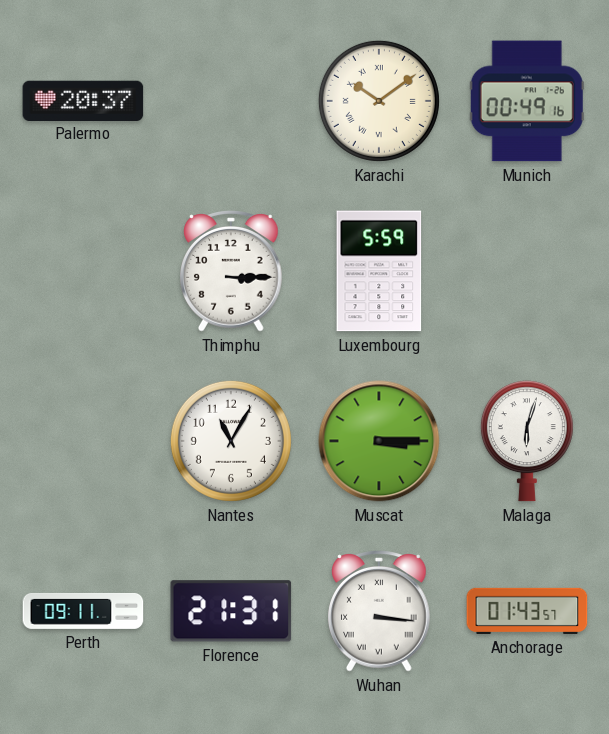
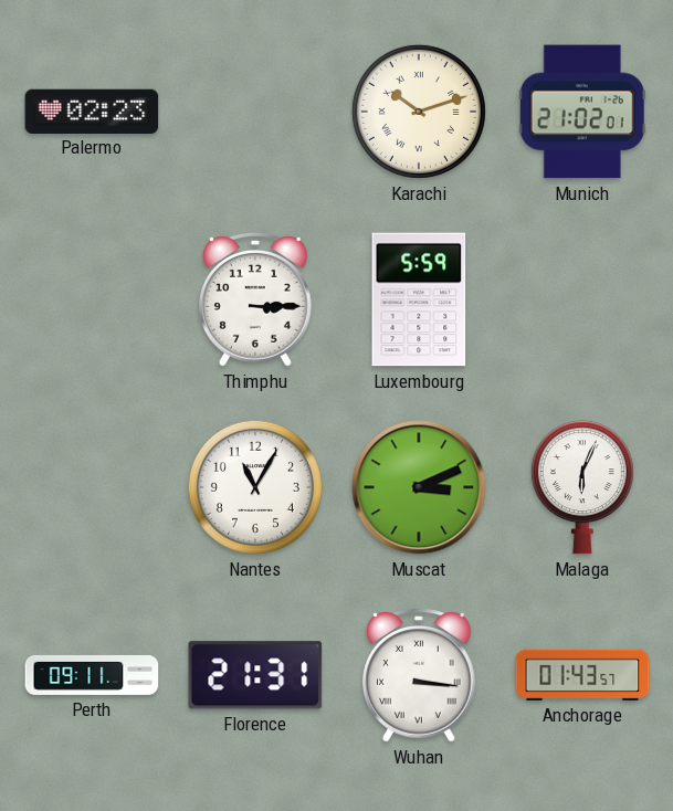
Palermo: 20:37 -> 02:23
Karachi: 10:09 -> 10:12
Munich: 00:49 -> 21:02
Muscat: 3:15 -> 3:11
Malaga: 6:03 -> 6:04
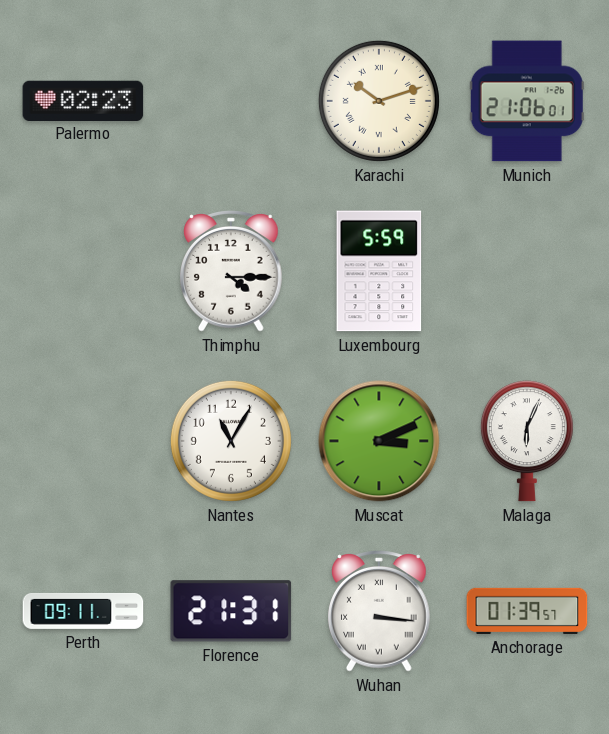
Munich: 21:02 -> 21:06
Thimphu: 3:15 -> 4:15
Anchorage: 01:43 -> 01:39
